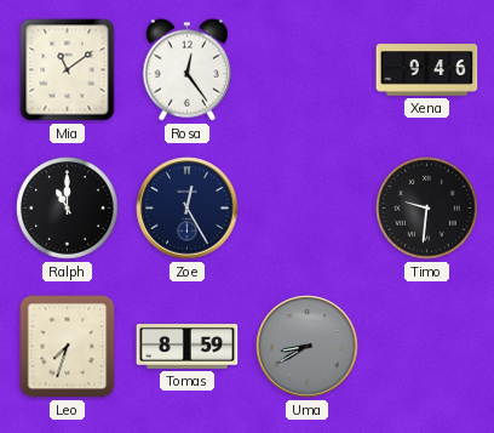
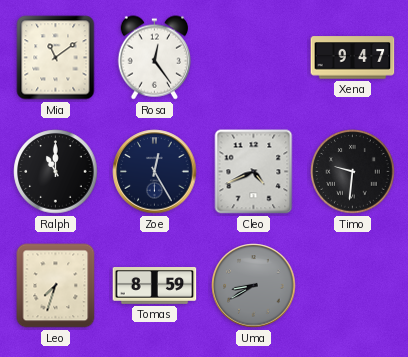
Xena: 9:46 -> 9:47
Cleo: none -> 4:41
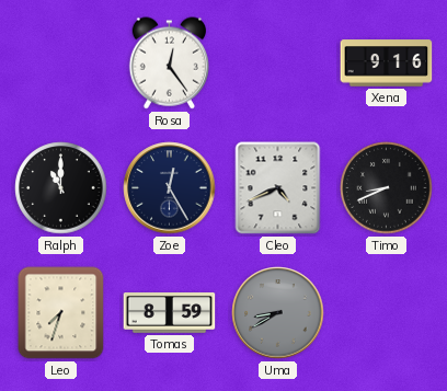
Mia: 11:09 -> none
Xena: 9:47 -> 9:16
Timo: 9:31 -> 8:41
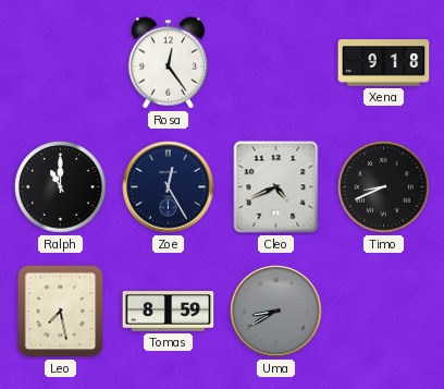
Xena: 9:16 -> 9:18
Leo: 7:33 -> 7:28
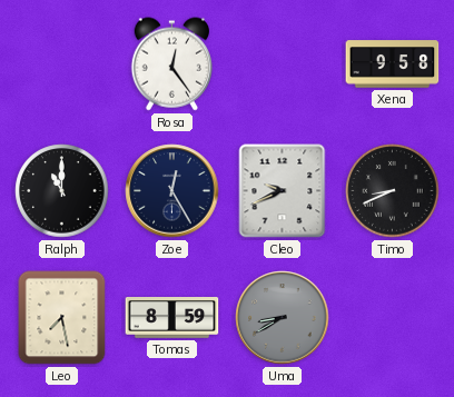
Xena: 9:18 -> 9:58
Cleo: 4:41 -> 9:41
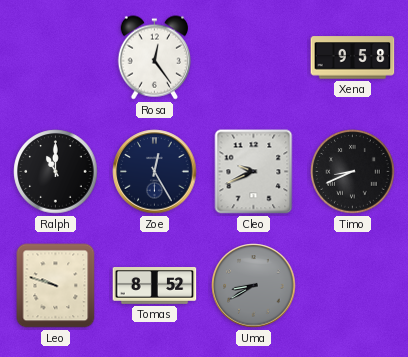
Leo: 7:28 -> 9:48
Tomas: 8:59 -> 8:52
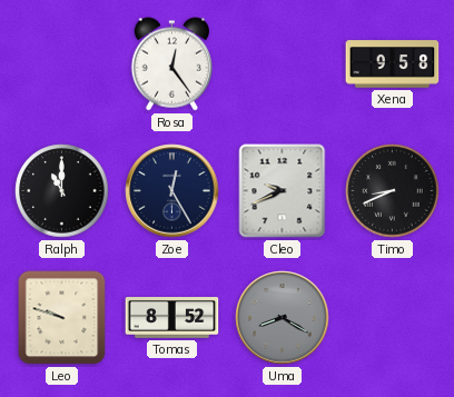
Uma: 8:40 -> 8:20
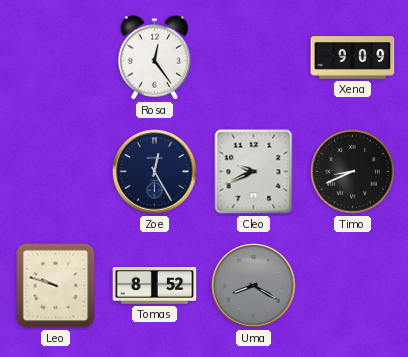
Xena: 9:58 -> 9:09
Ralph: 11:00 -> none
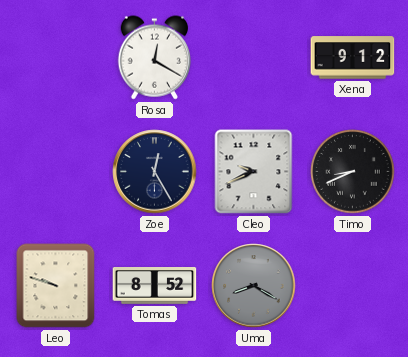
Rosa: 12:24 -> 12:20
Xena: 9:09 -> 9:12
